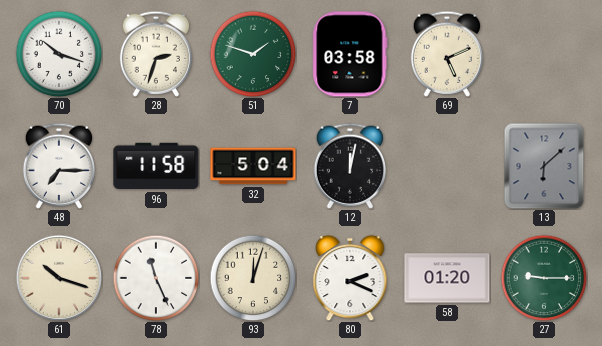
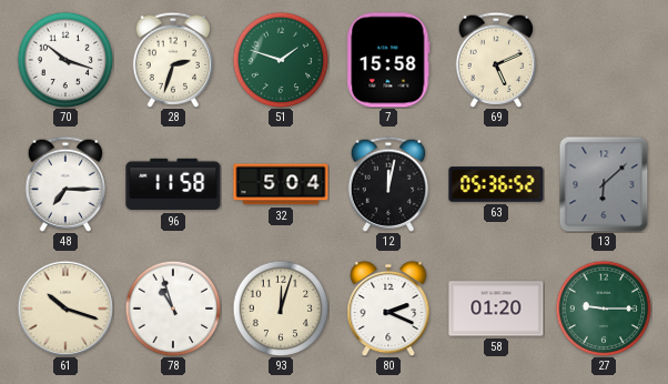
7: 03:58 -> 15:58
63: none -> 05:36
78: 11:26 -> 10:57
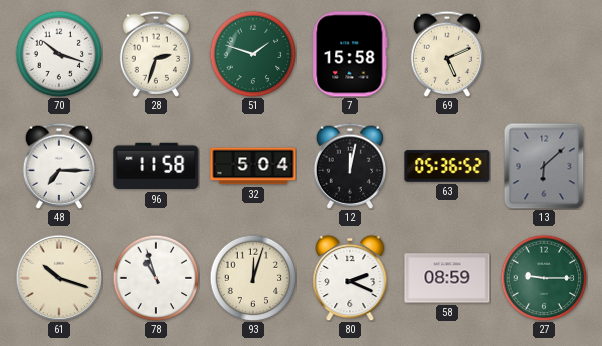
58: 01:20 -> 08:59
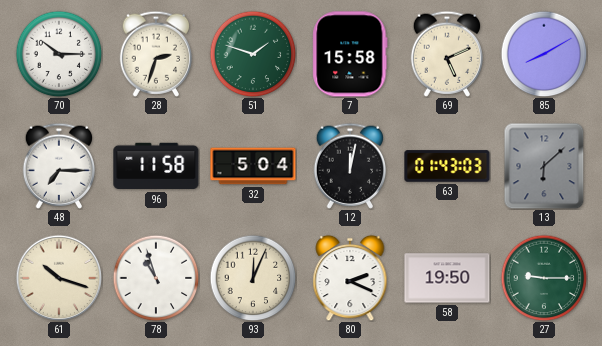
70: 10:18 -> 10:15
85: none -> 8:10
63: 05:36 -> 01:43
93: 12:03 -> 12:04
58: 08:59 -> 19:50
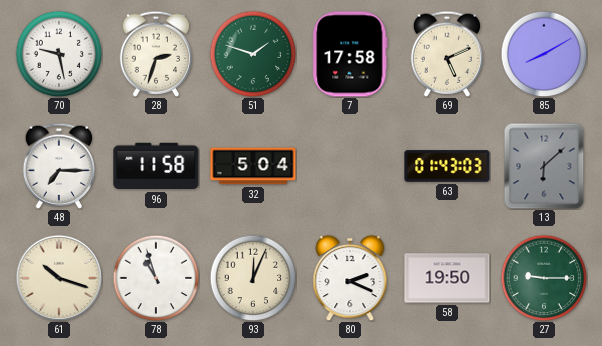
70: 10:15 -> 9:28
7: 15:58 -> 17:58
12: 12:02 -> none
